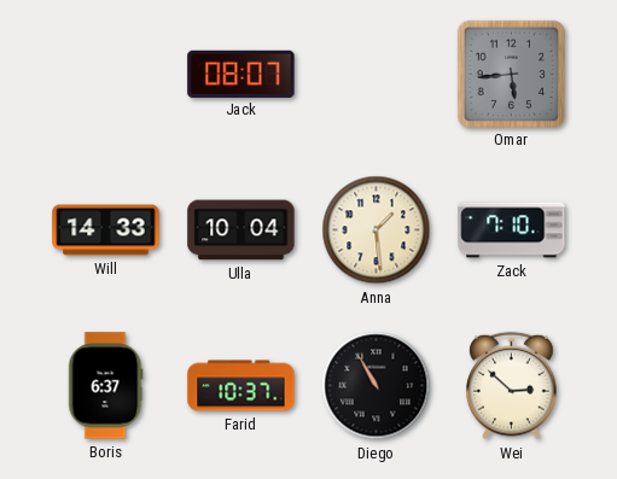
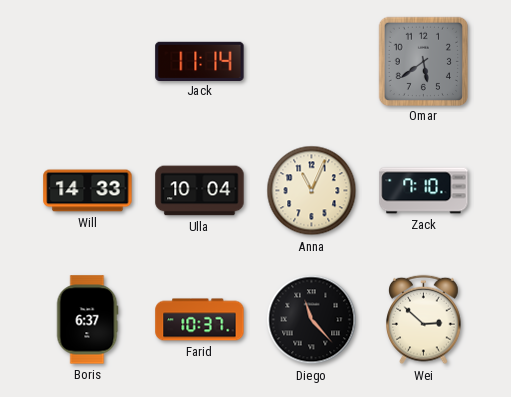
Jack: 08:07 -> 11:14
Omar: 5:44 -> 5:39
Anna: 1:29 -> 11:04
Diego: 10:55 -> 11:23
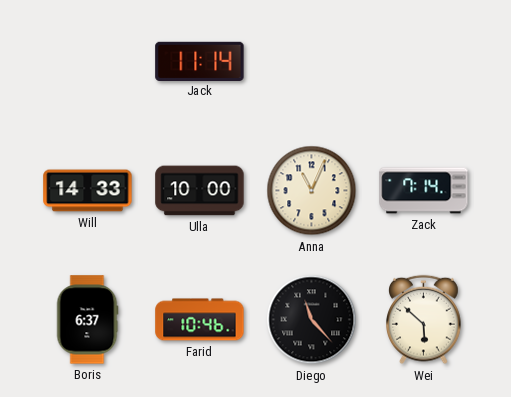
Omar: 5:39 -> none
Ulla: 10:04 -> 10:00
Zack: 7:10 -> 7:14
Farid: 10:37 -> 10:46
Wei: 2:52 -> 5:52
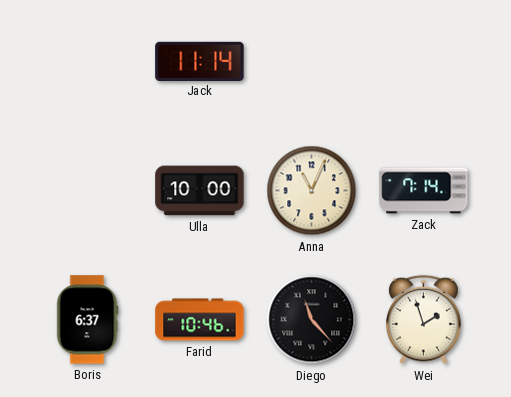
Will: 14:33 -> none
Wei: 5:52 -> 1:57
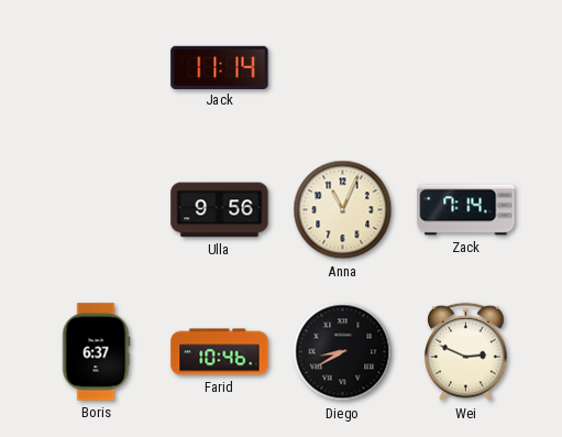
Ulla: 10:00 -> 9:56
Diego: 11:23 -> 8:40
Wei: 1:57 -> 2:49
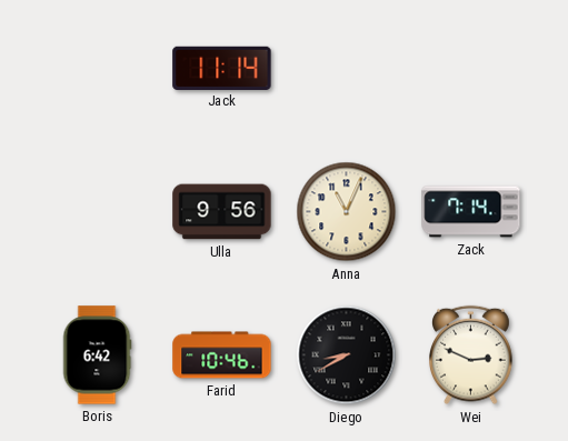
Boris: 6:37 -> 6:42
